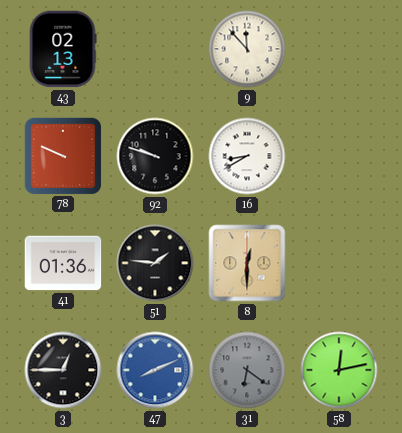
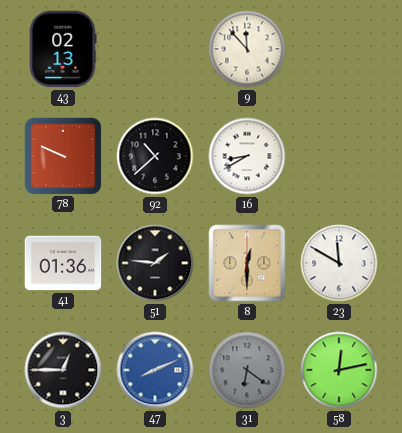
92: 9:48 -> 10:38
23: none -> 11:50
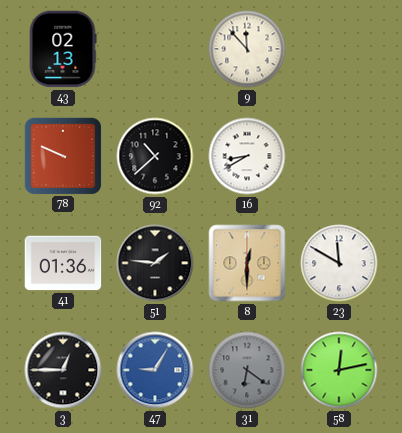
47: 8:11 -> 9:05
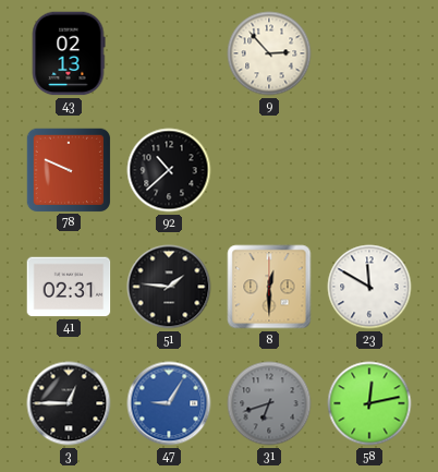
9: 11:53 -> 2:53
16: 8:40 -> none
41: 01:36 -> 02:31
31: 6:21 -> 6:42
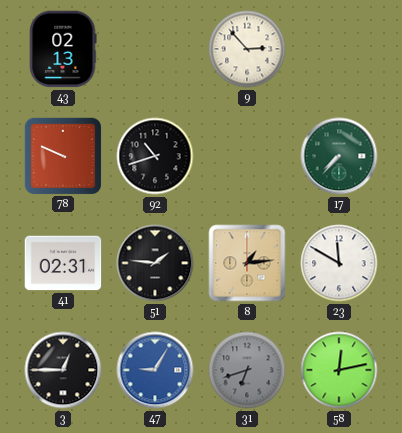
92: 10:38 -> 10:42
17: none -> 7:37
8: 12:30 -> 1:14
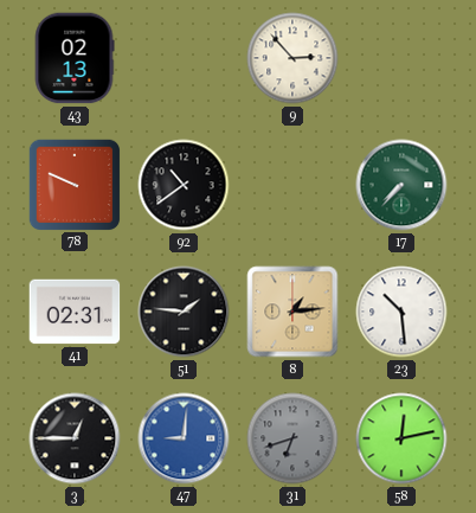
92: 10:42 -> 10:39
23: 11:50 -> 10:29
47: 9:05 -> 9:01
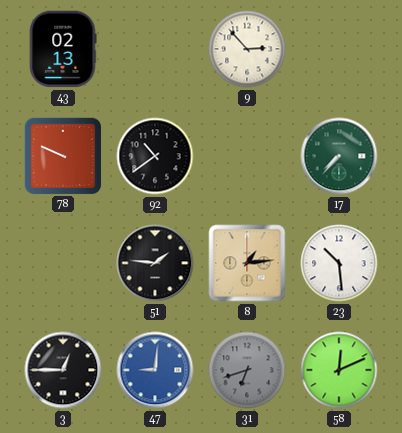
41: 02:31 -> none
58: 12:13 -> 12:11
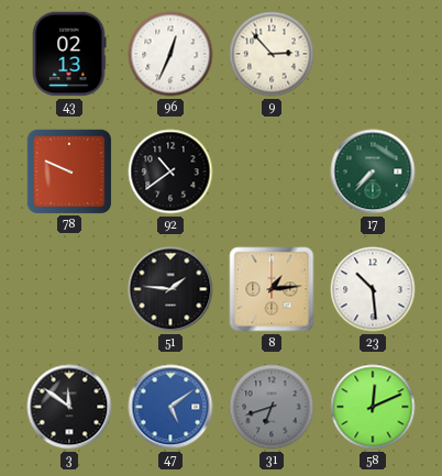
96: none -> 12:34
3: 12:45 -> 11:51
47: 9:01 -> 5:09
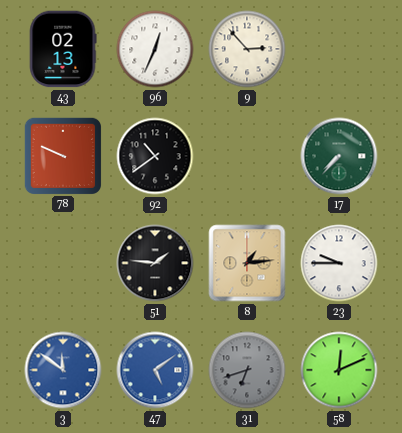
23: 10:29 -> 9:45
3 dial: black -> blue
